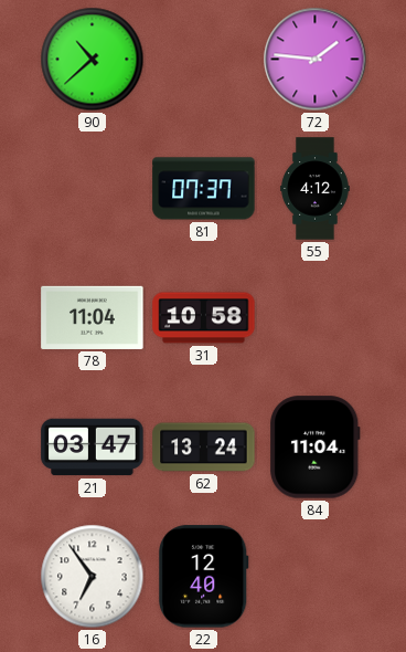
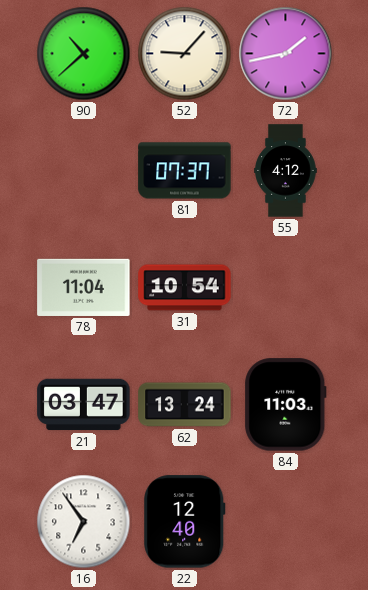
52: none -> 9:07
72: 1:46 -> 1:43
31: 10:58 -> 10:54
84: 11:04 -> 11:03
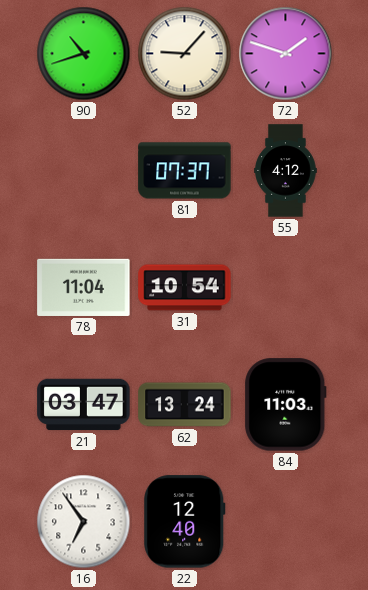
90: 10:38 -> 10:42
72: 1:43 -> 1:48
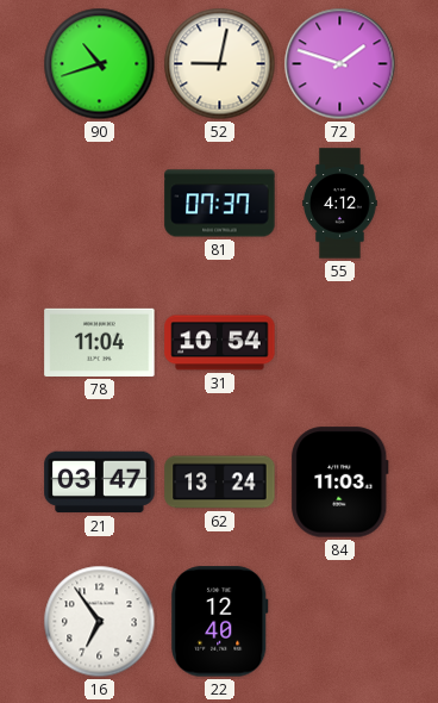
52: 9:07 -> 9:02
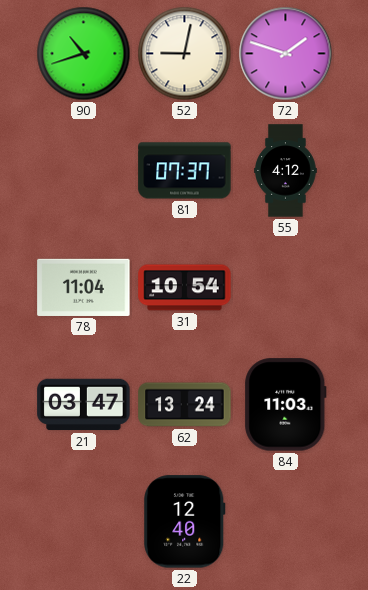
16: 6:54 -> none
